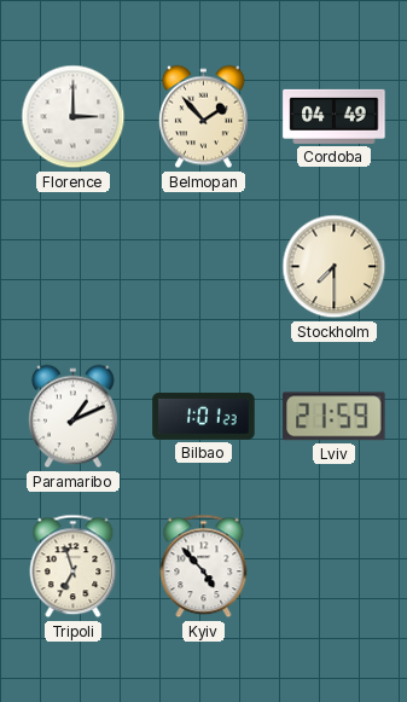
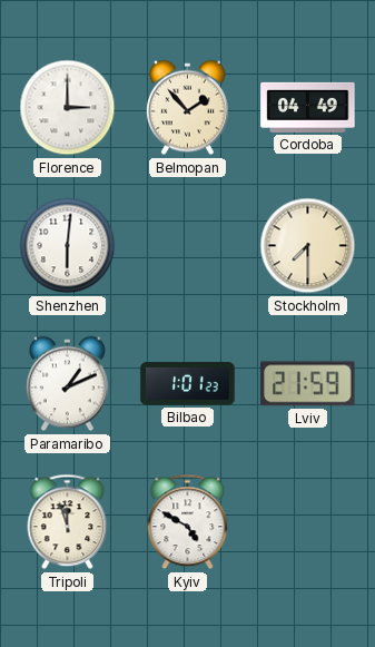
Shenzhen: none -> 6:01
Tripoli: 6:57 -> 11:57
Kyiv: 4:53 -> 4:50
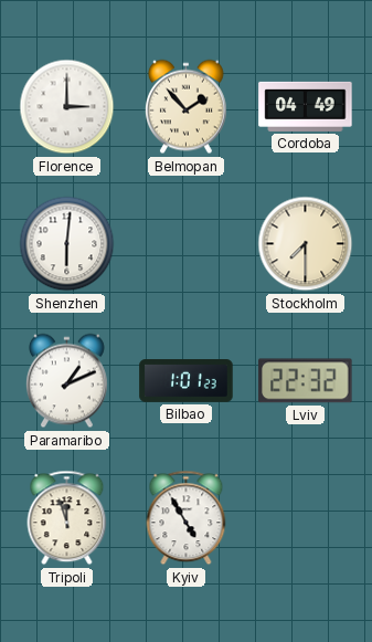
Lviv: 21:59 -> 22:32
Kyiv: 4:50 -> 4:55
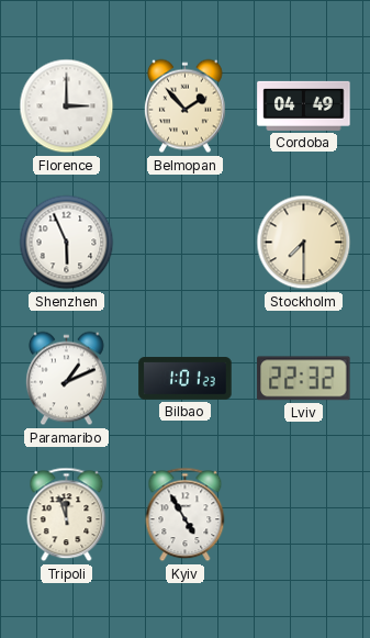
Shenzhen: 6:01 -> 5:56
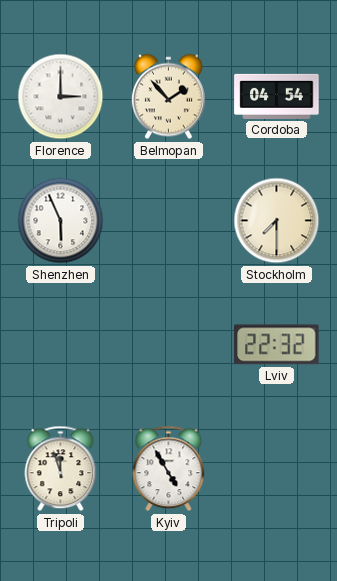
Cordoba: 04:49 -> 04:54
Paramaribo: 1:11 -> none
Bilbao: 1:01 -> none
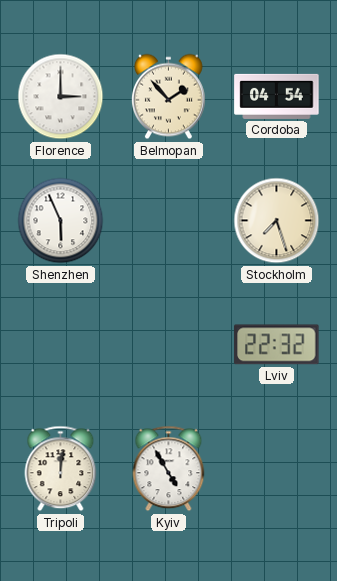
Stockholm: 7:30 -> 7:27
Tripoli: 11:57 -> 12:01
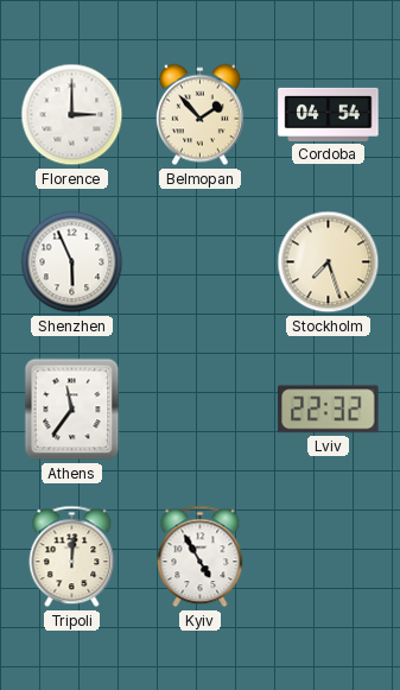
Athens: none -> 11:36
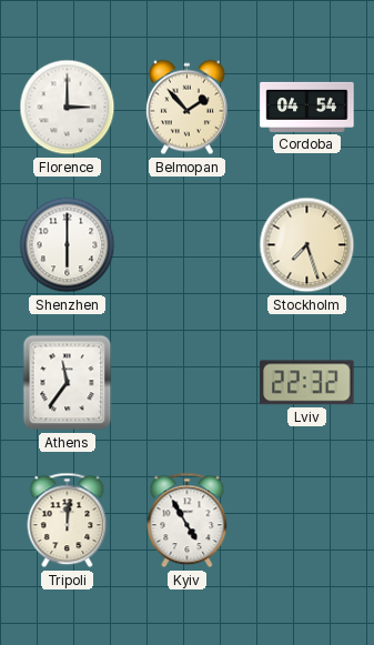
Shenzhen: 5:56 -> 6:00
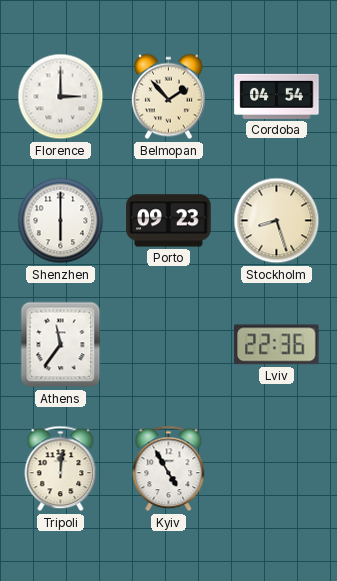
Porto: none -> 09:23
Stockholm: 7:27 -> 8:27
Lviv: 22:32 -> 22:36
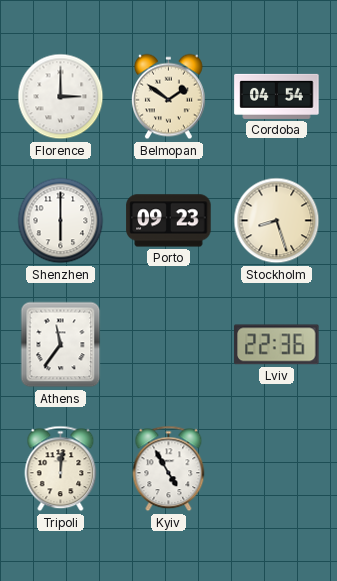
Belmopan: 1:53 -> 1:51
